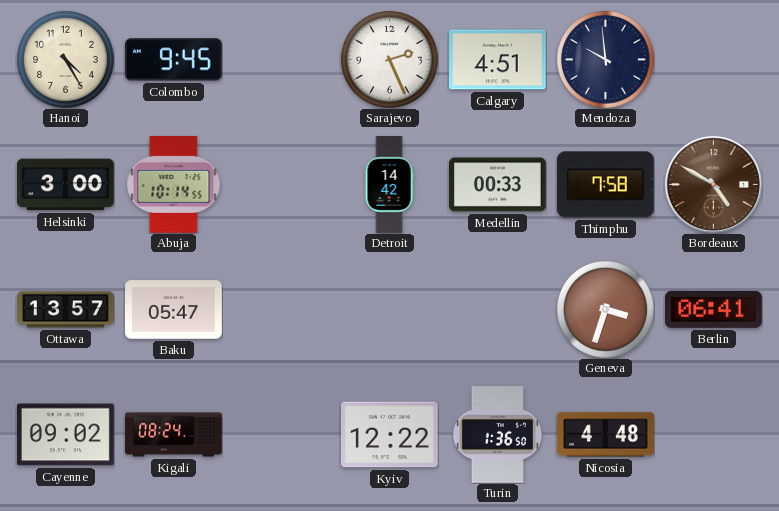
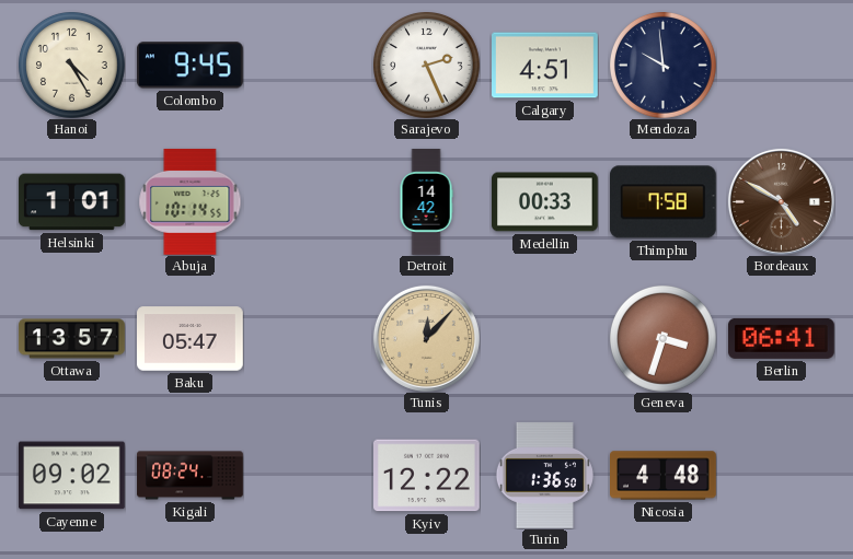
Helsinki: 3:00 -> 1:01
Tunis: none -> 12:07
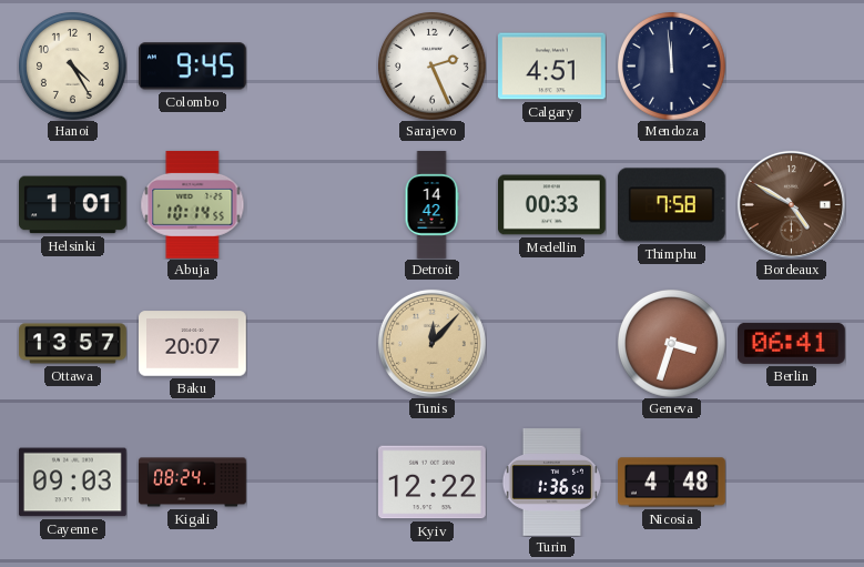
Mendoza: 9:59 -> 11:59
Baku: 05:47 -> 20:07
Cayenne: 09:02 -> 09:03
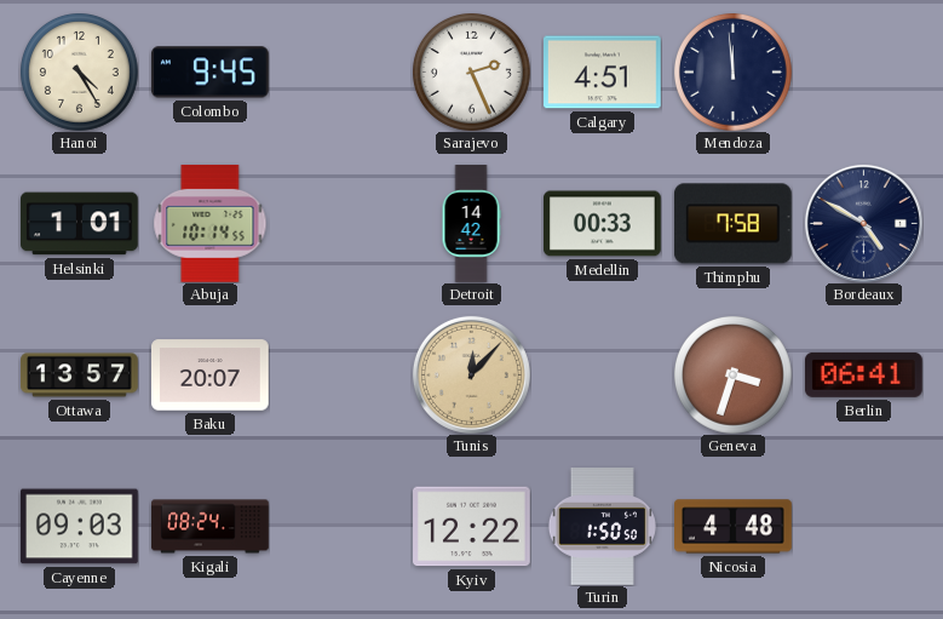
Bordeaux dial: brown -> navy
Turin: 1:36 -> 1:50
